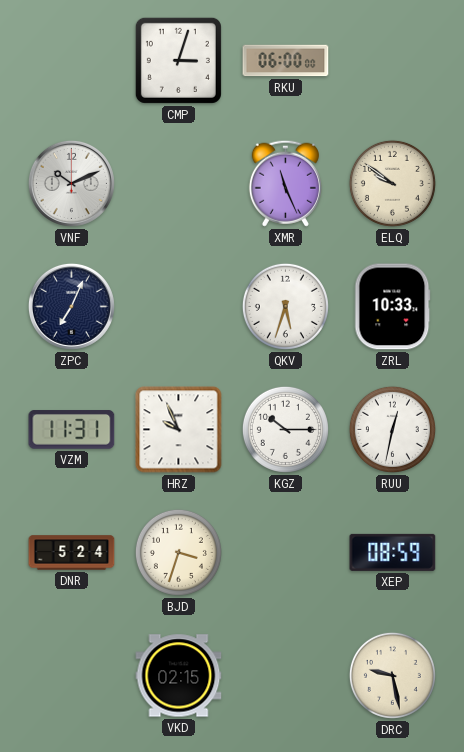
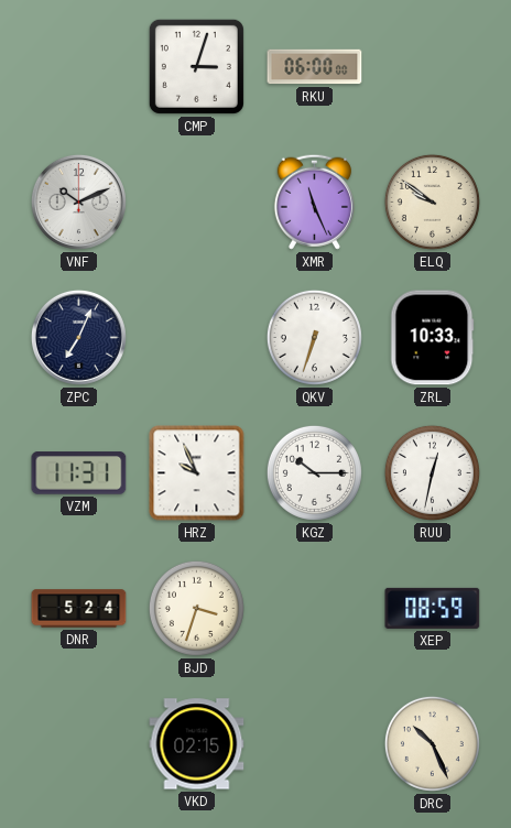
QKV: 5:33 -> 6:33
DRC: 9:28 -> 10:26
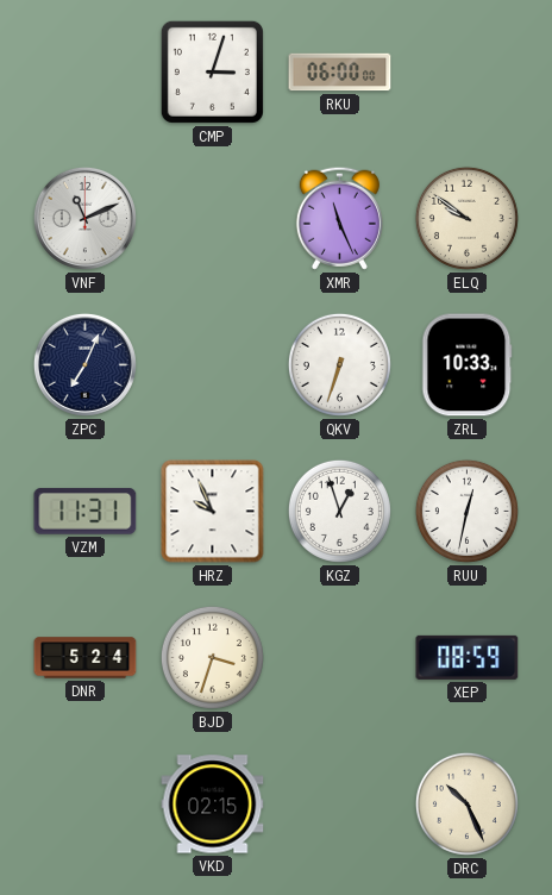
VNF: 10:11 -> 11:11
KGZ: 10:15 -> 12:57
